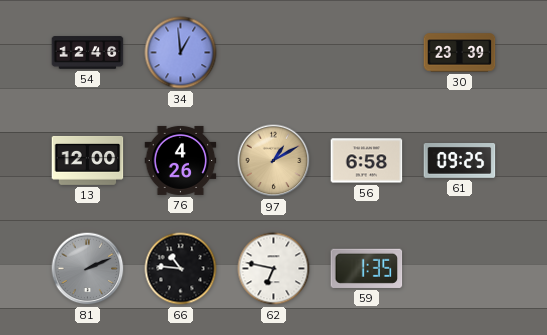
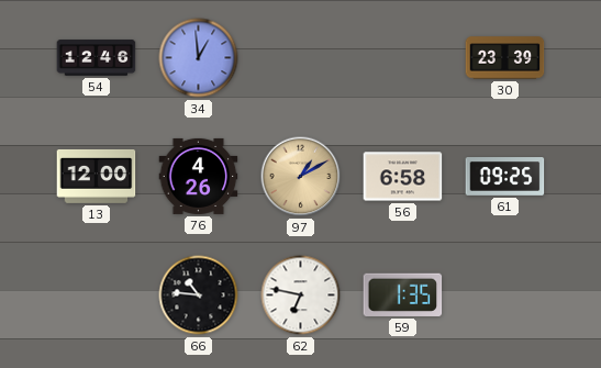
81: 2:11 -> none
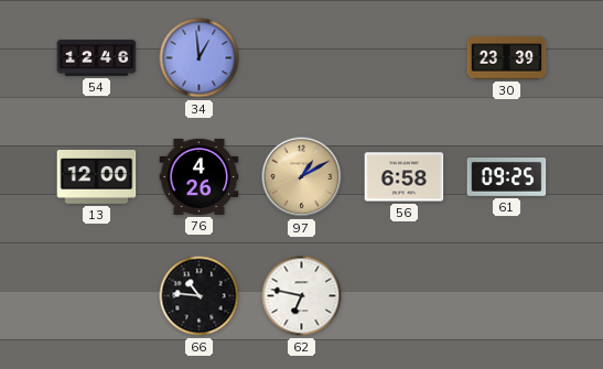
59: 1:35 -> none
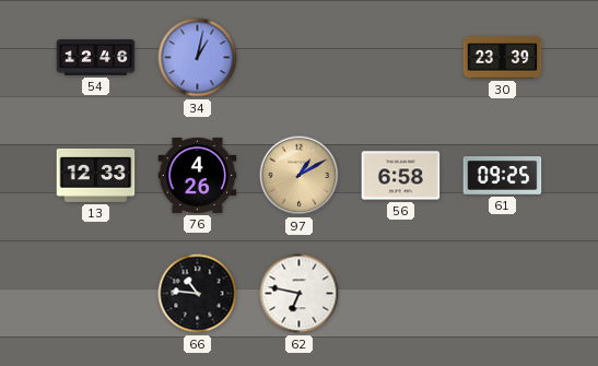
34: 12:59 -> 1:02
13: 12:00 -> 12:33
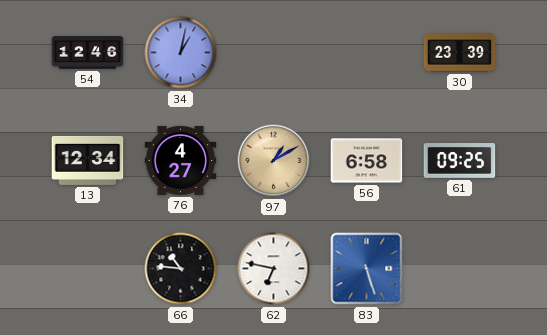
13: 12:33 -> 12:34
76: 4:26 -> 4:27
83: none -> 5:27
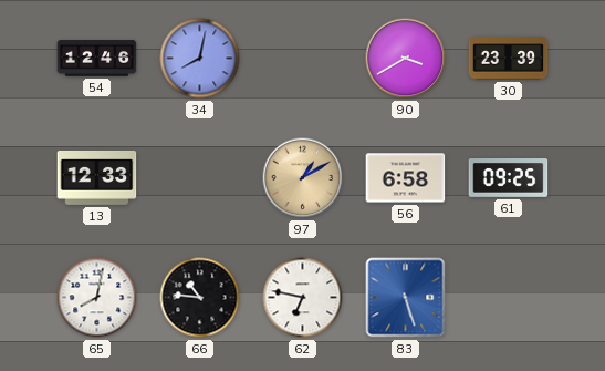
34: 1:02 -> 8:02
90: none -> 3:40
13: 12:34 -> 12:33
76: 4:27 -> none
65: none -> 8:02
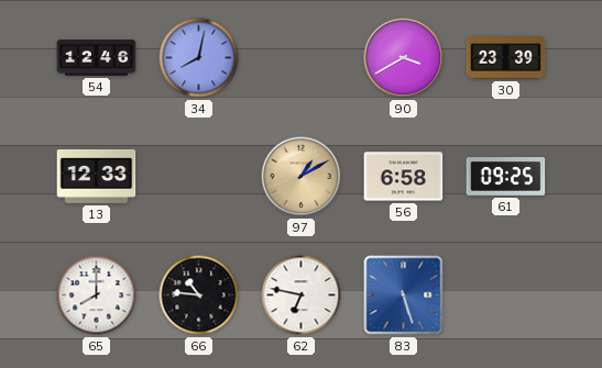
65: 8:02 -> 8:00
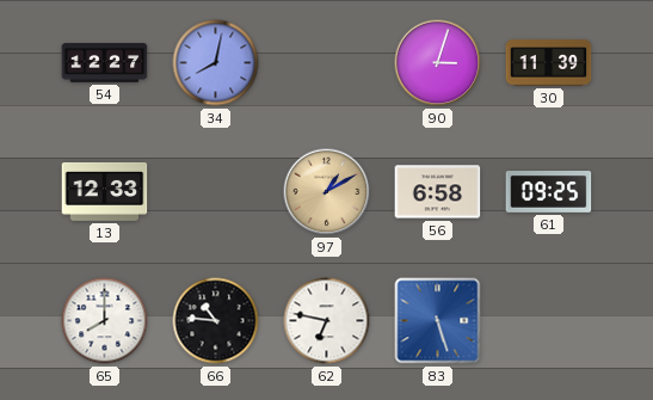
54: 12:46 -> 12:27
90: 3:40 -> 3:03
30: 23:39 -> 11:39
